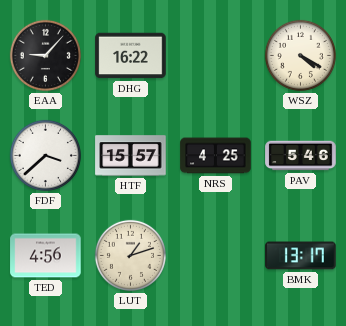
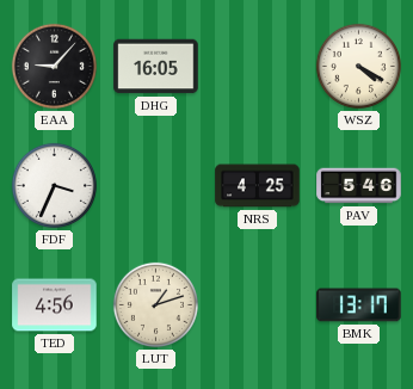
DHG: 16:22 -> 16:05
FDF: 3:38 -> 3:34
HTF: 15:57 -> none
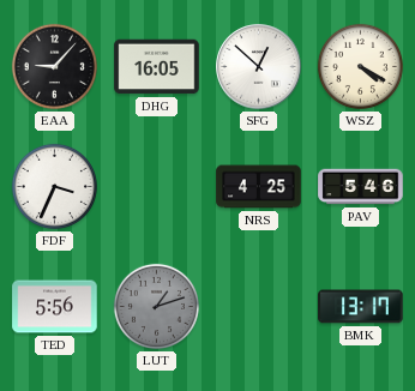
SFG: none -> 12:52
TED: 4:56 -> 5:56
LUT dial: cream -> grey
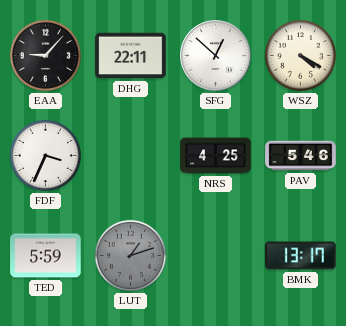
DHG: 16:05 -> 22:11
TED: 5:56 -> 5:59
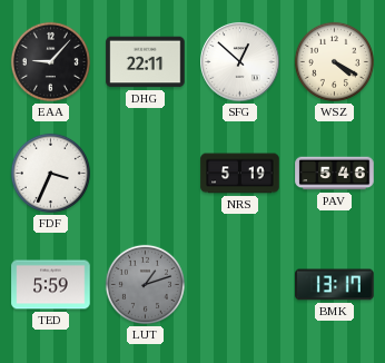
NRS: 4:25 -> 5:19
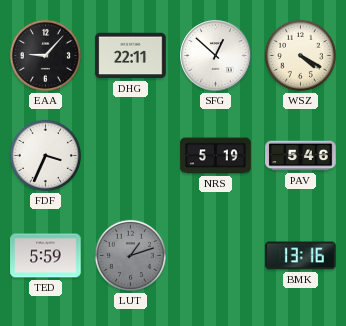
BMK: 13:17 -> 13:16
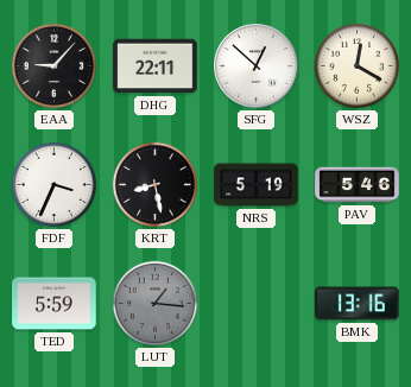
WSZ: 4:20 -> 12:20
KRT: none -> 8:28
LUT: 1:12 -> 1:16
